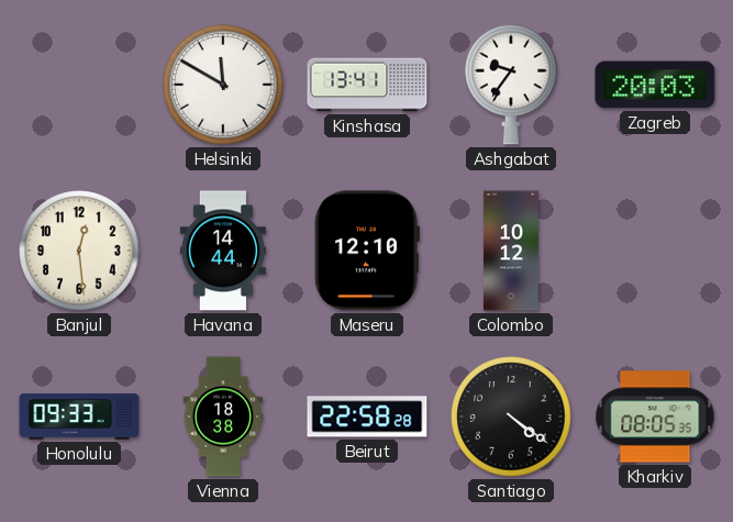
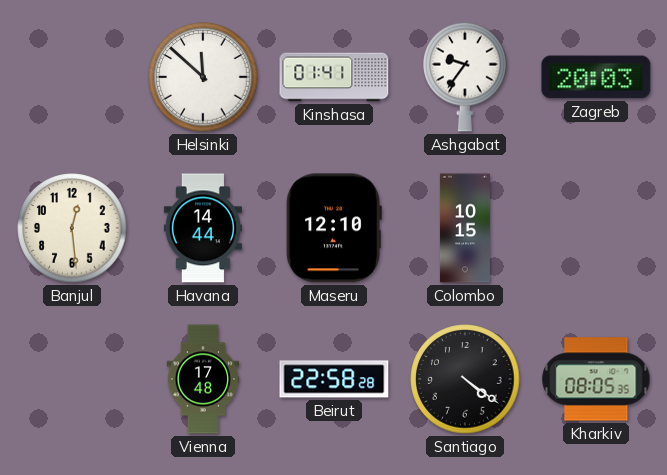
Helsinki: 11:50 -> 11:52
Kinshasa: 13:41 -> 01:41
Colombo: 10:12 -> 10:15
Honolulu: 09:33 -> none
Vienna: 18:38 -> 17:48
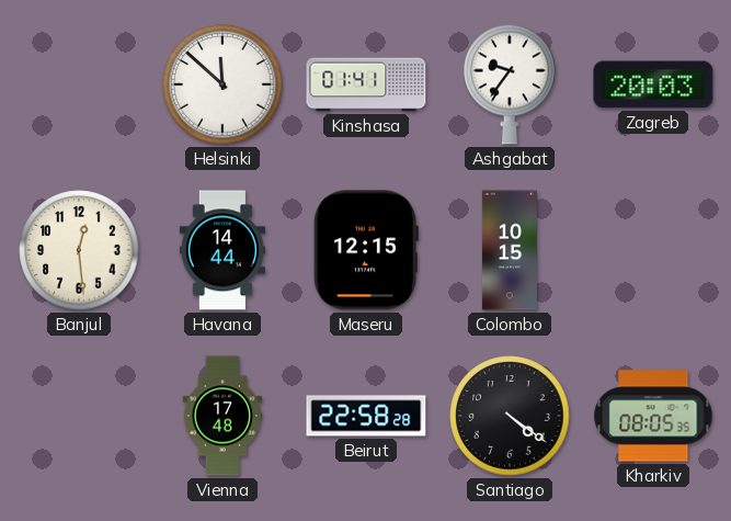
Maseru: 12:10 -> 12:15
